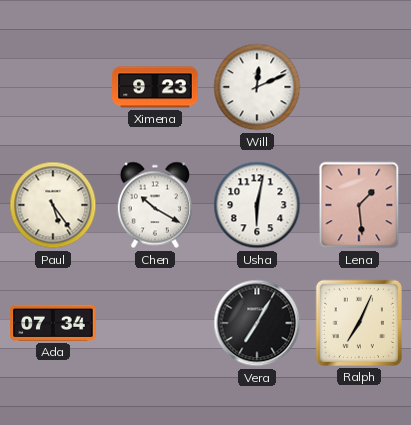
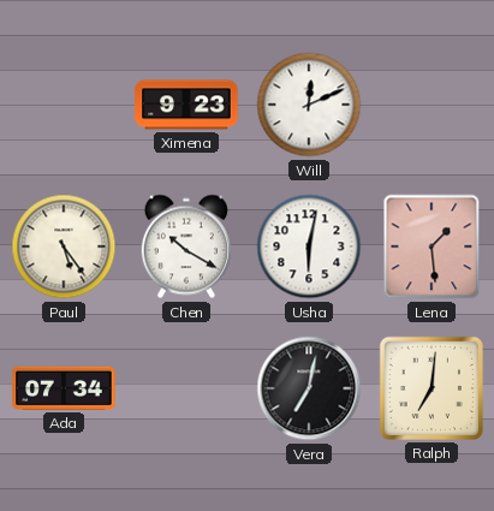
Vera: 7:05 -> 7:02
Ralph: 7:04 -> 7:01
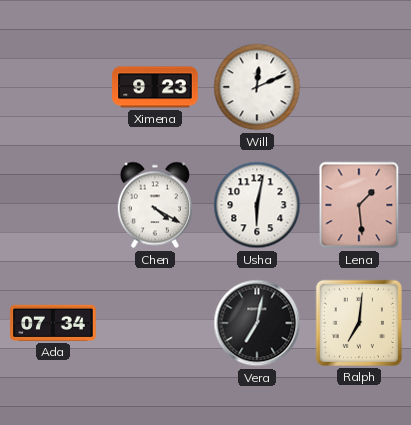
Paul: 5:24 -> none
Chen: 10:20 -> 4:20
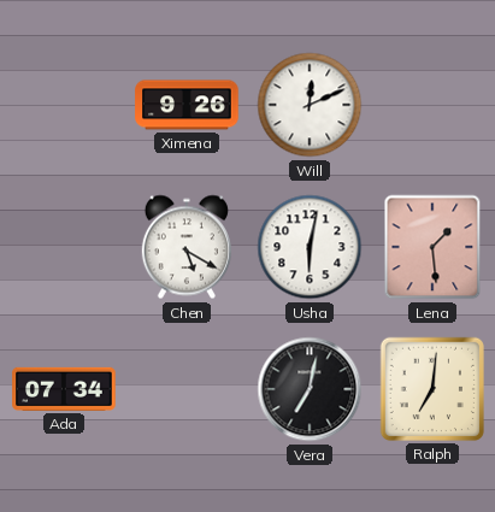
Ximena: 9:23 -> 9:26
Chen: 4:20 -> 5:20
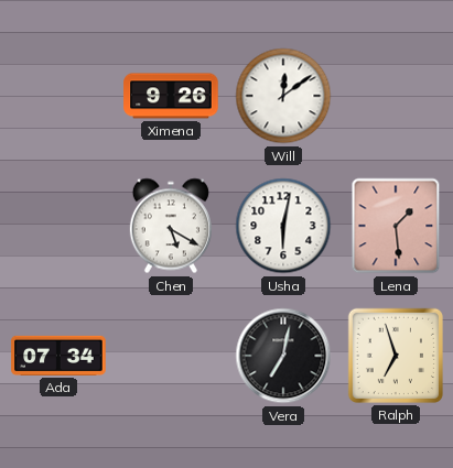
Will: 12:11 -> 12:09
Ralph: 7:01 -> 6:57
